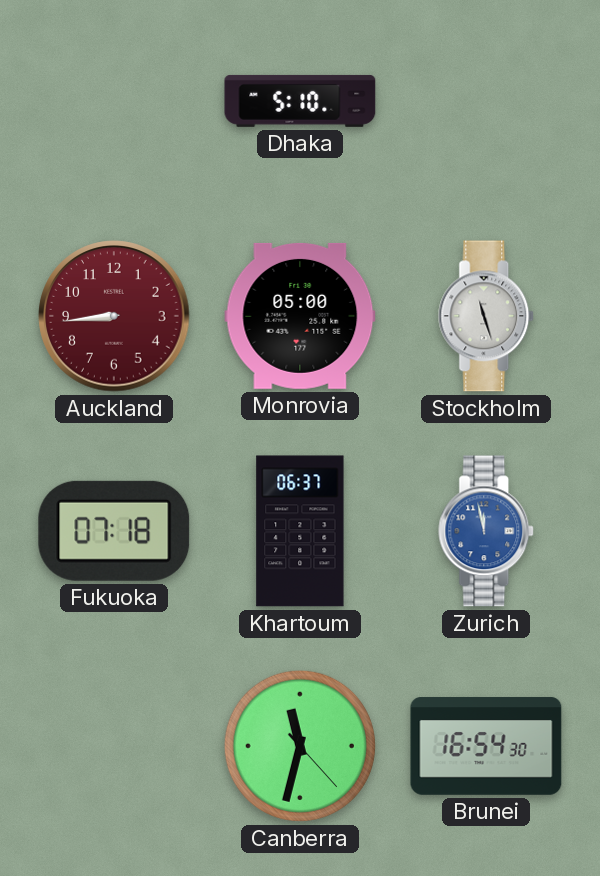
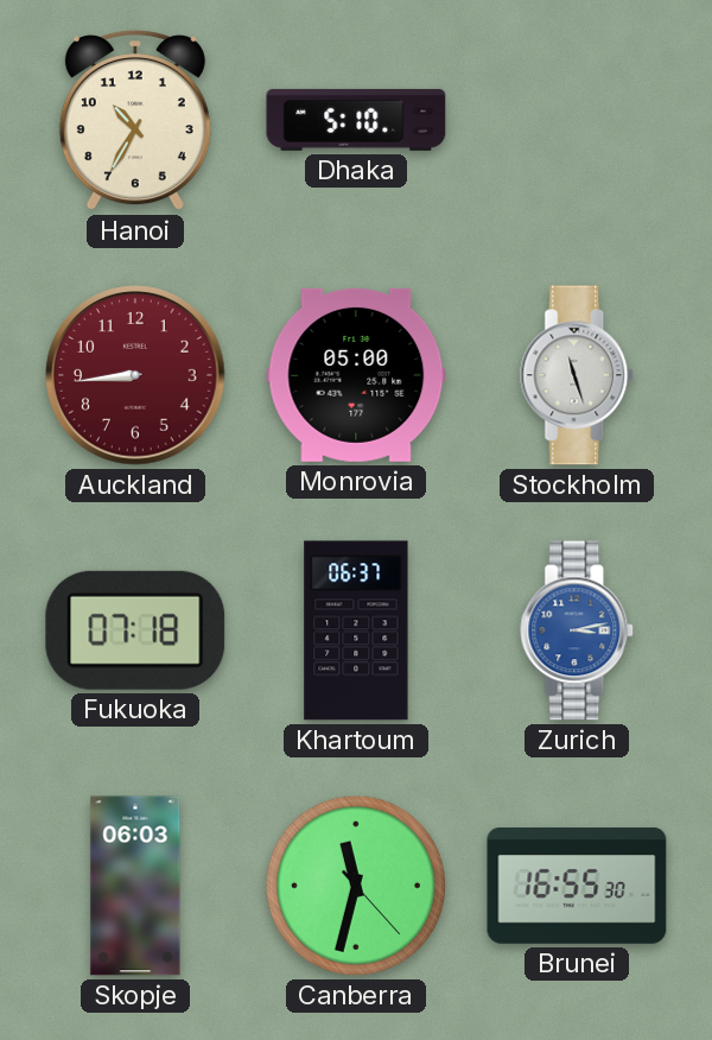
Hanoi: none -> 10:35
Zurich: 11:58 -> 3:13
Skopje: none -> 06:03
Brunei: 16:54 -> 16:55
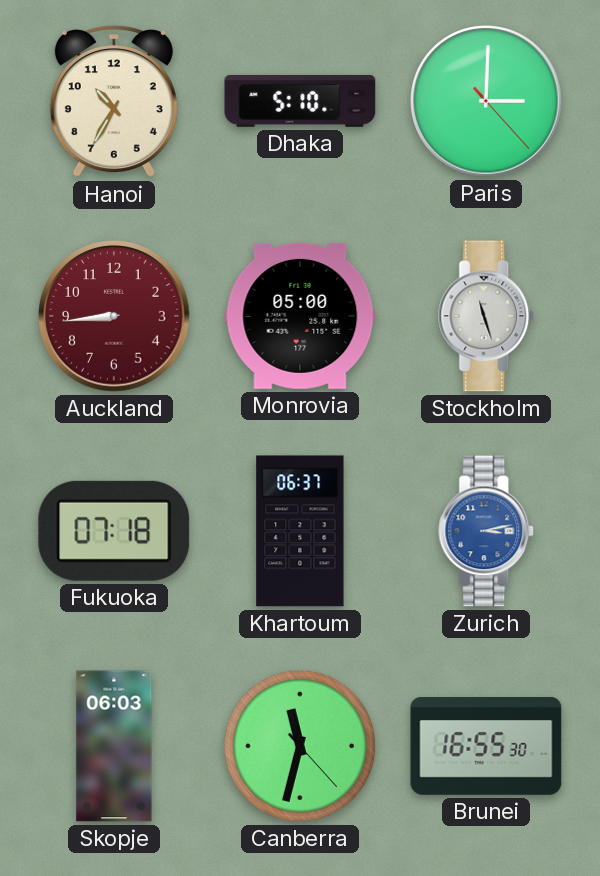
Paris: none -> 3:00
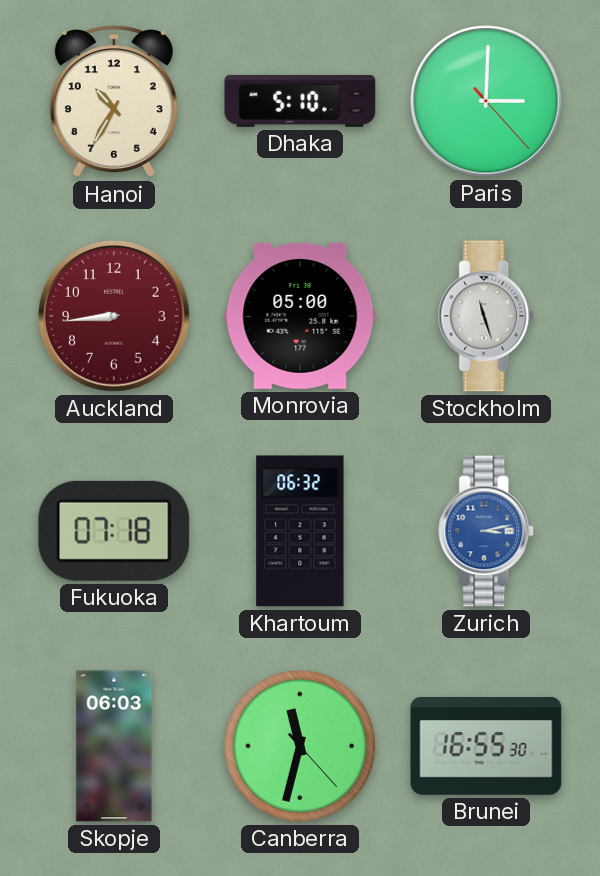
Khartoum: 06:37 -> 06:32
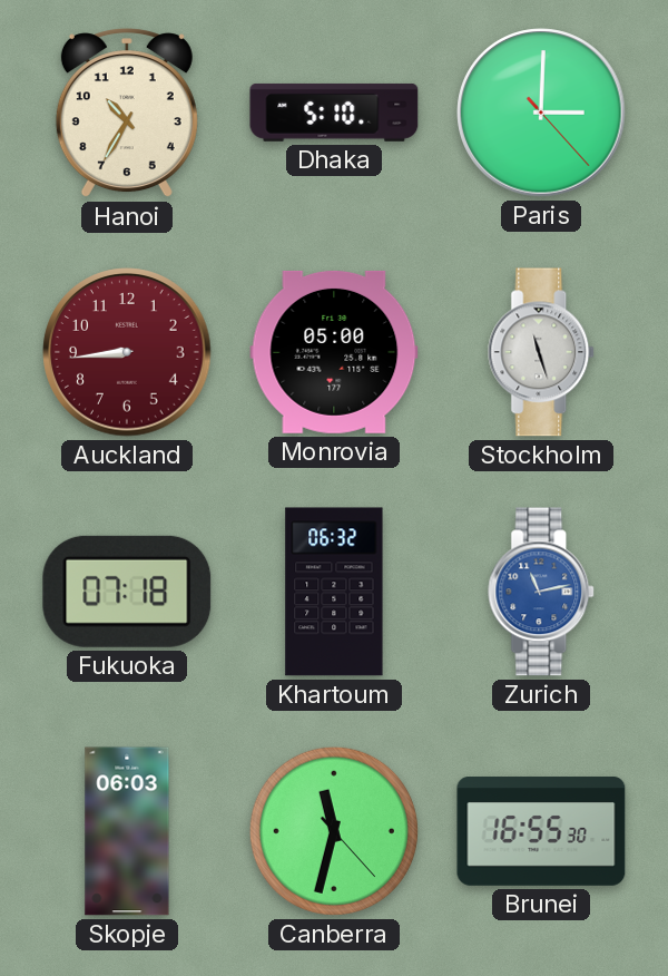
Zurich: 3:13 -> 11:13
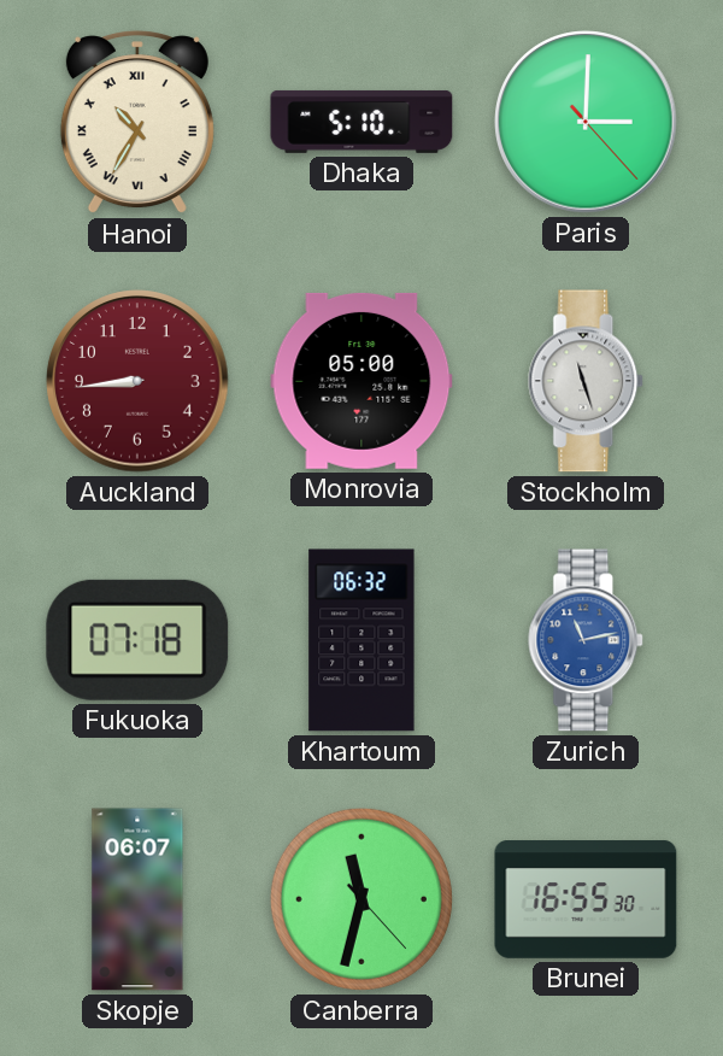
Hanoi numerals: Arabic -> Roman
Skopje: 06:03 -> 06:07
